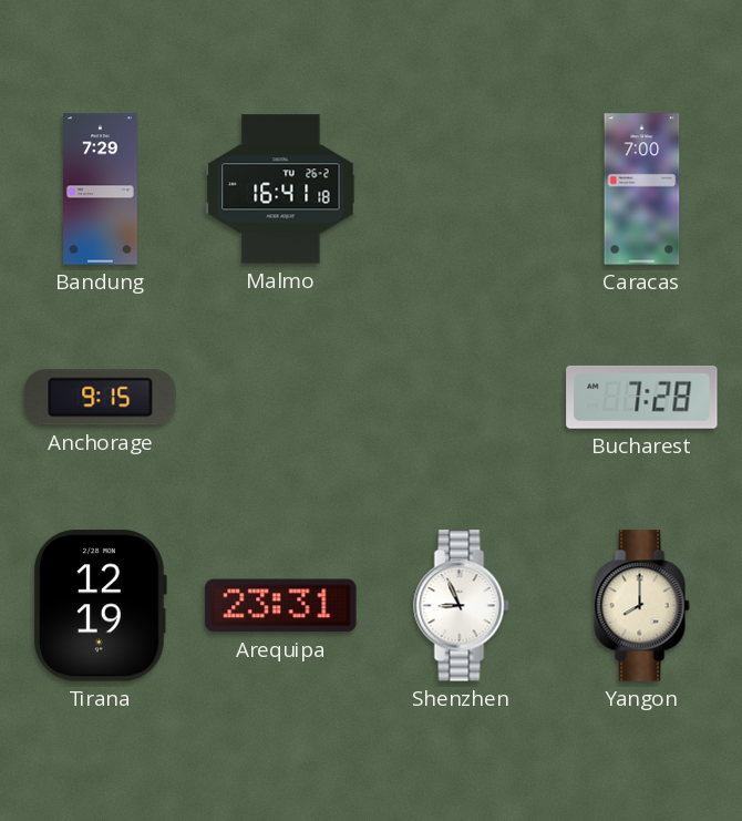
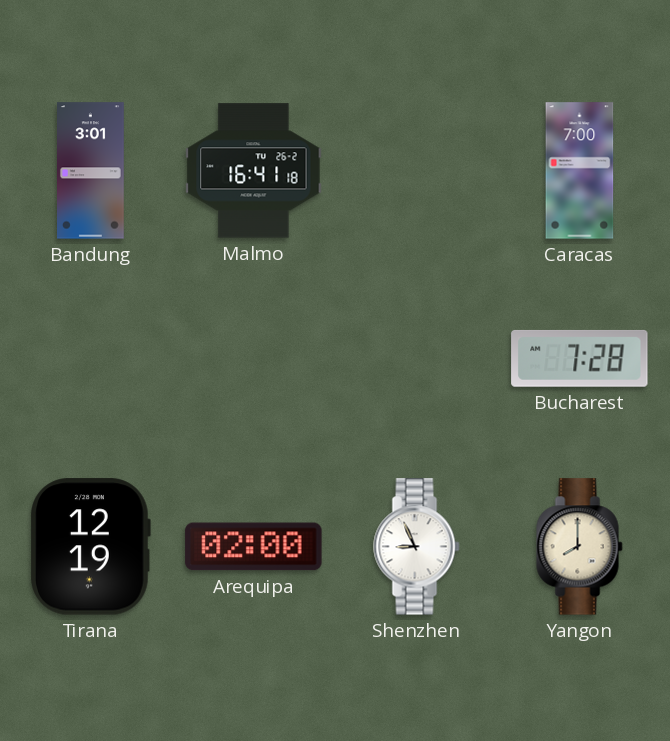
Bandung: 7:29 -> 3:01
Anchorage: 9:15 -> none
Arequipa: 23:31 -> 02:00
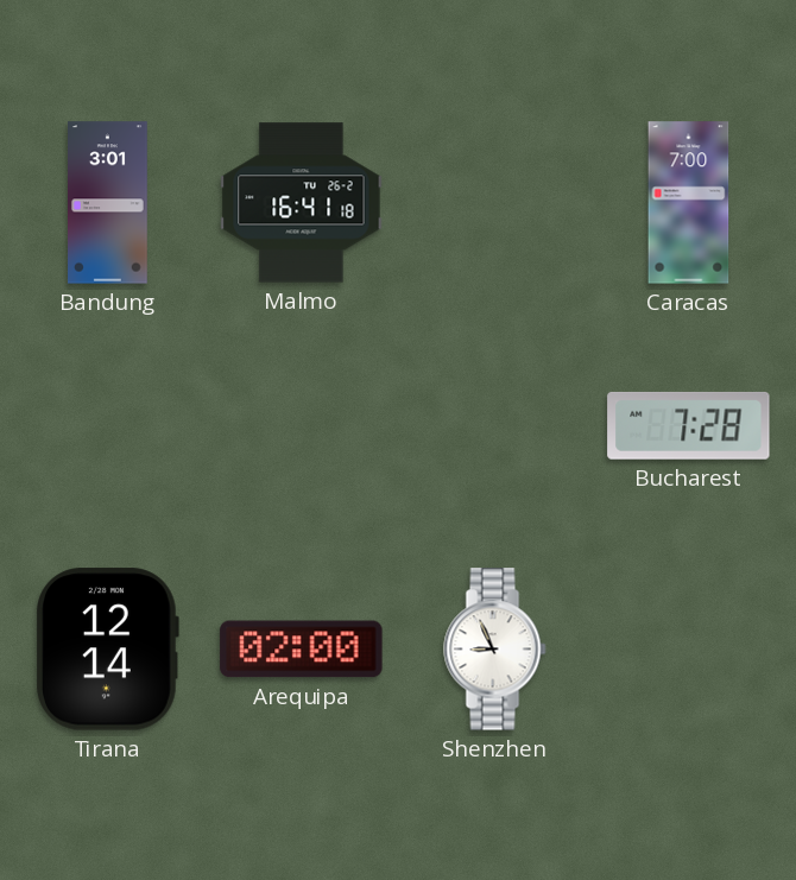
Tirana: 12:19 -> 12:14
Yangon: 8:00 -> none
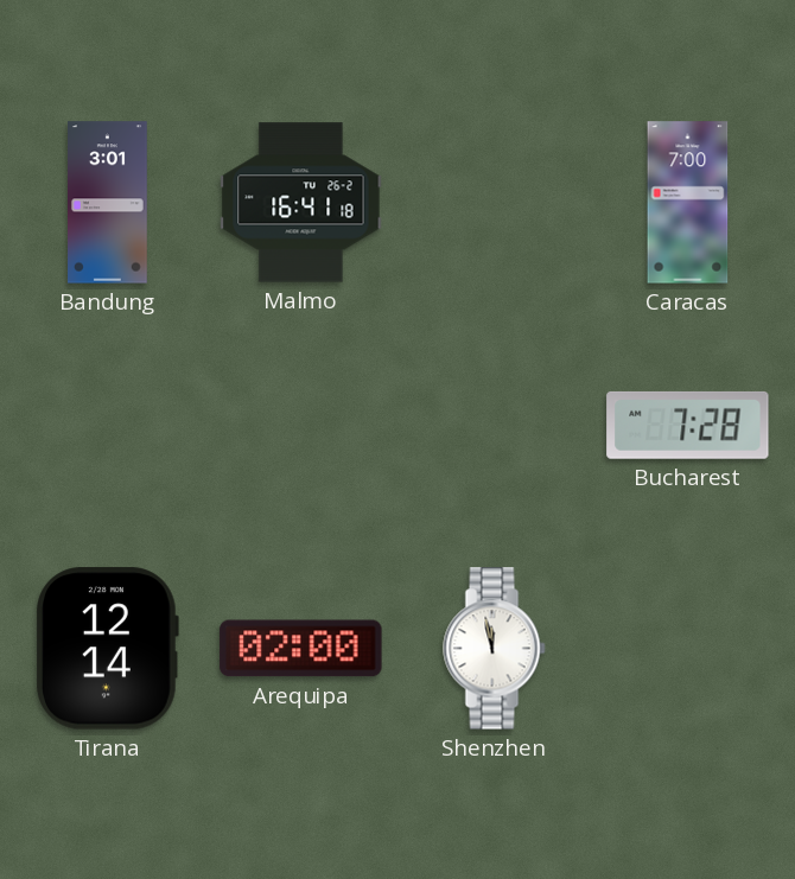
Shenzhen: 8:56 -> 11:58
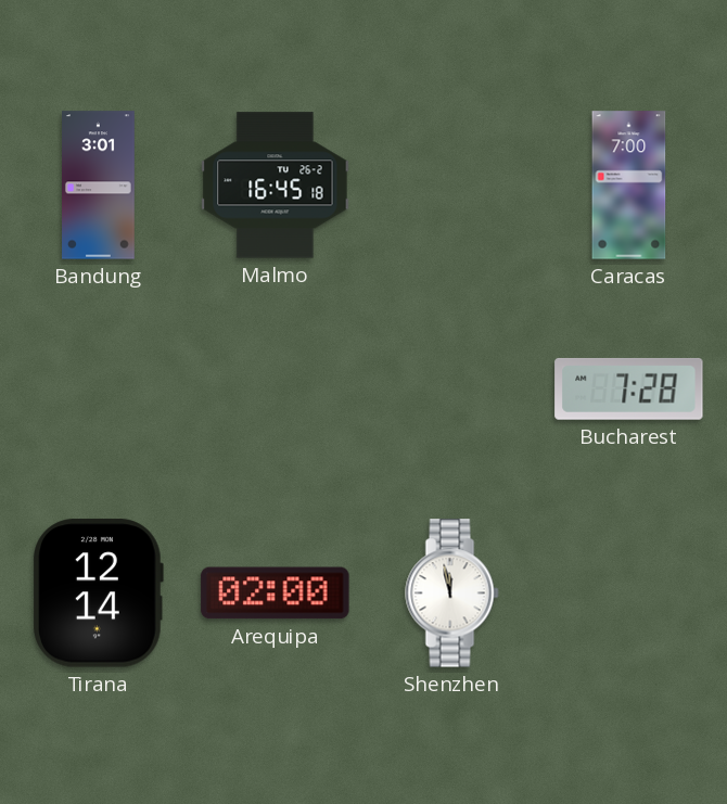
Malmo: 16:41 -> 16:45
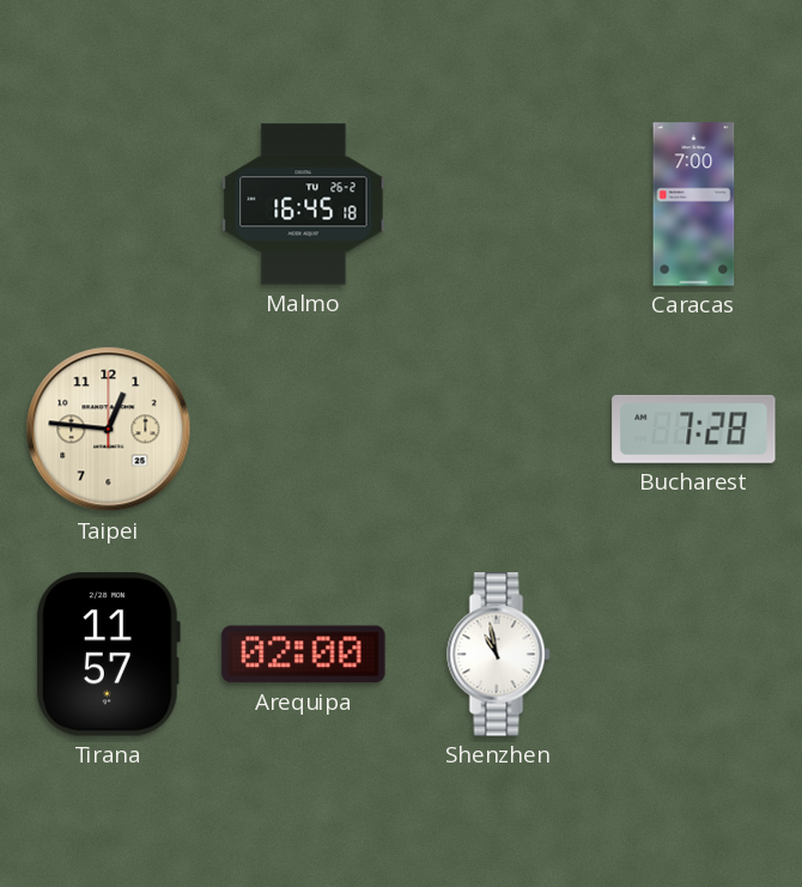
Bandung: 3:01 -> none
Taipei: none -> 12:46
Tirana: 12:14 -> 11:57
Shenzhen: 11:58 -> 10:58
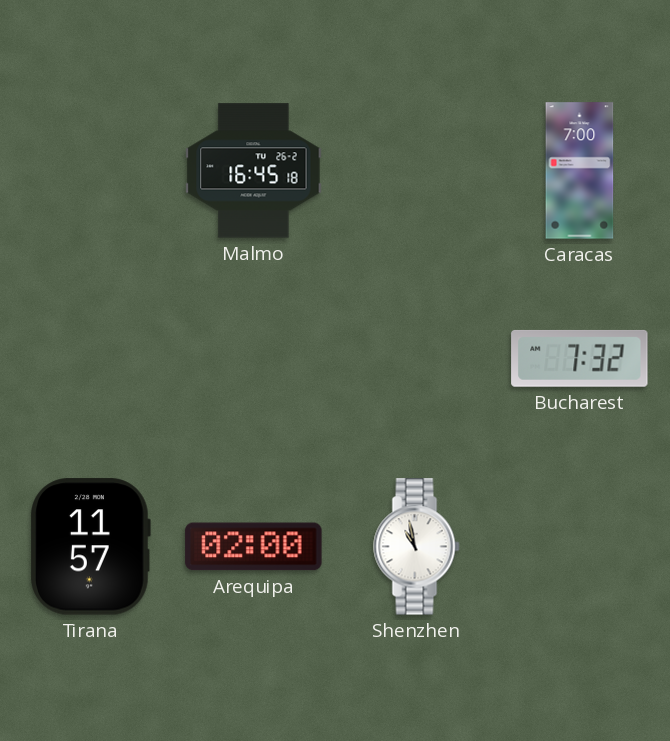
Taipei: 12:46 -> none
Bucharest: 7:28 -> 7:32
